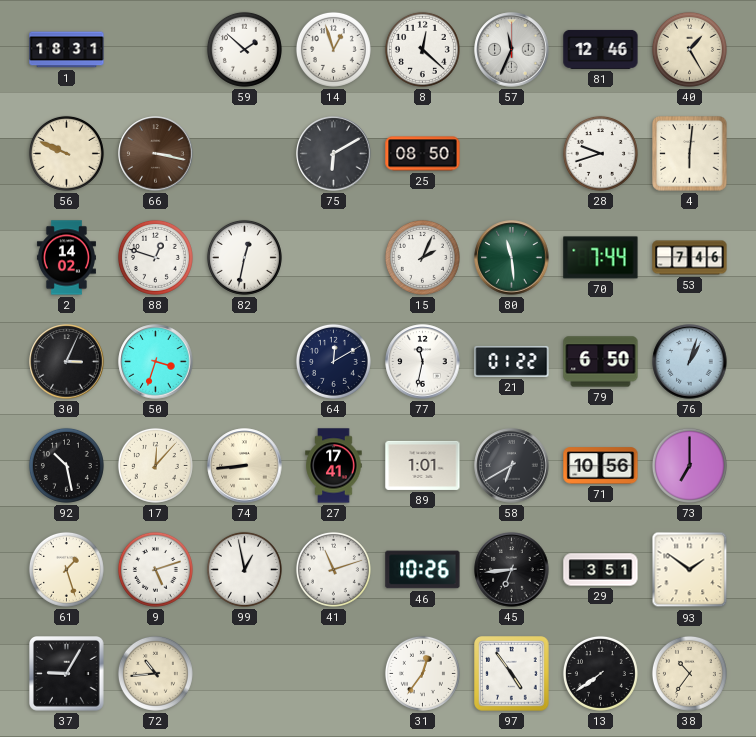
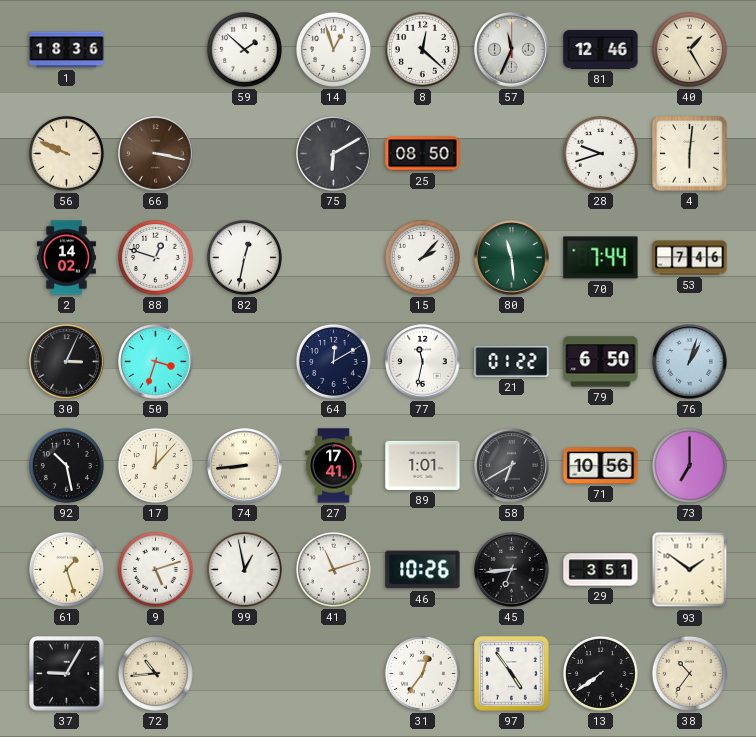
1: 18:31 -> 18:36
15: 2:04 -> 2:07
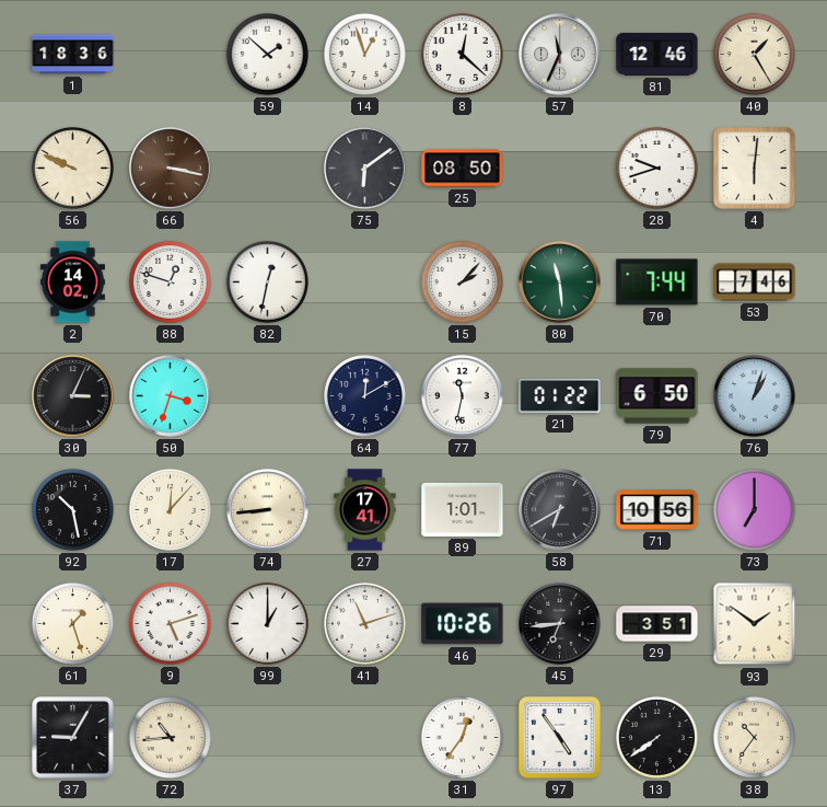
75: 6:10 -> 6:09
99: 12:58 -> 1:00
